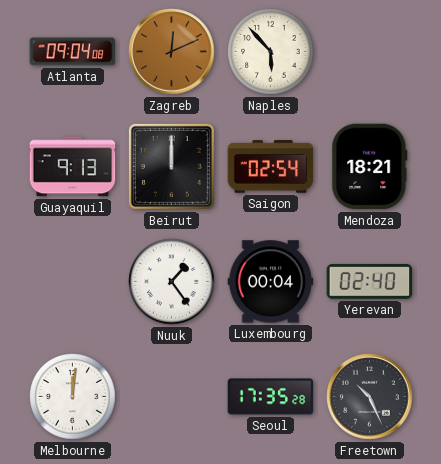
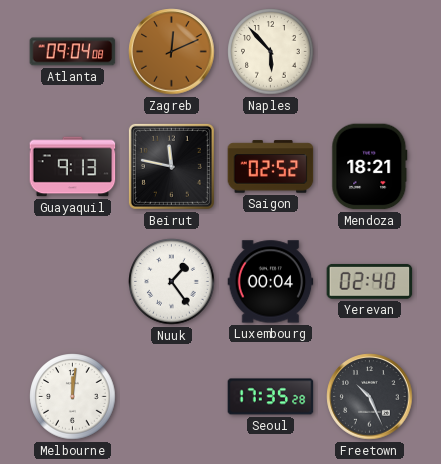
Beirut: 12:00 -> 11:47
Saigon: 02:54 -> 02:52
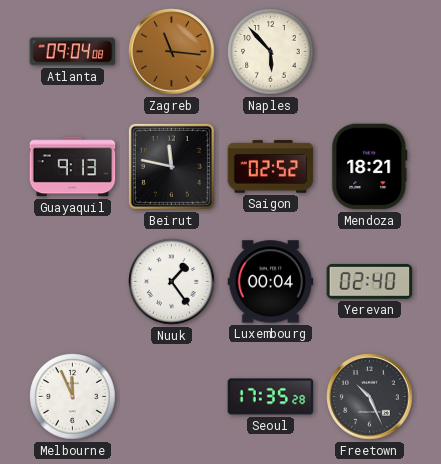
Zagreb: 12:11 -> 11:16
Melbourne: 12:01 -> 11:56
